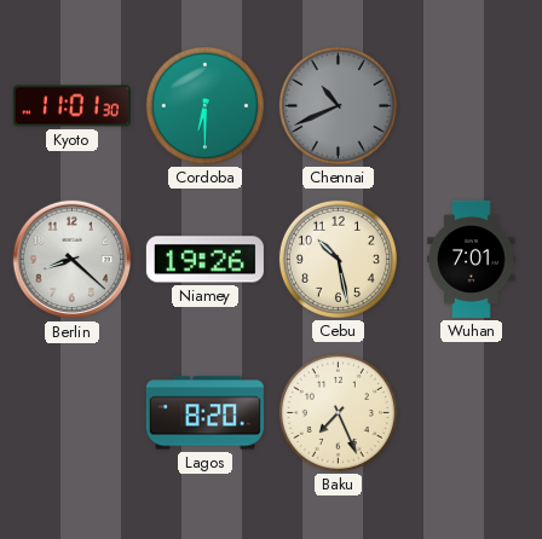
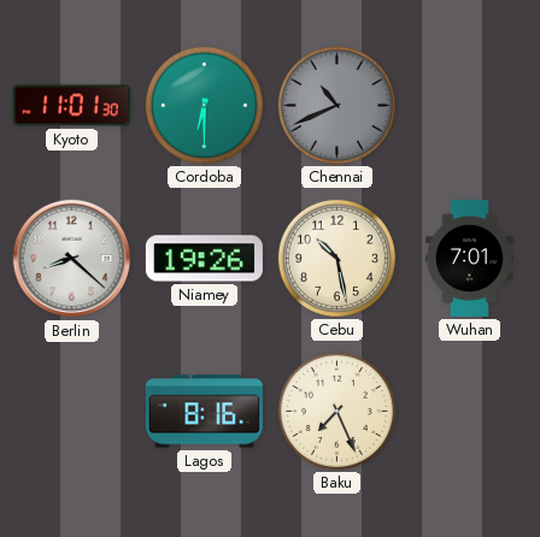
Lagos: 8:20 -> 8:16
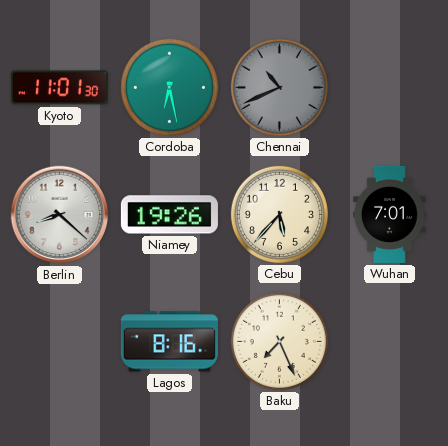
Cordoba: 6:30 -> 6:28
Cebu: 10:28 -> 5:37
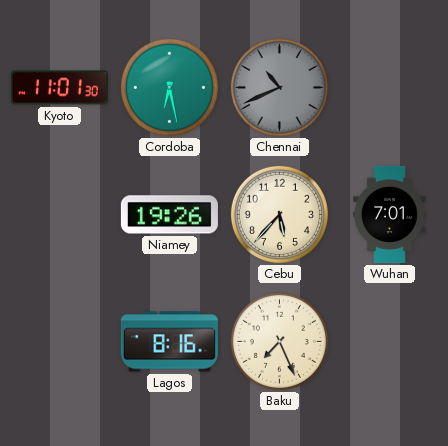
Berlin: 8:22 -> none
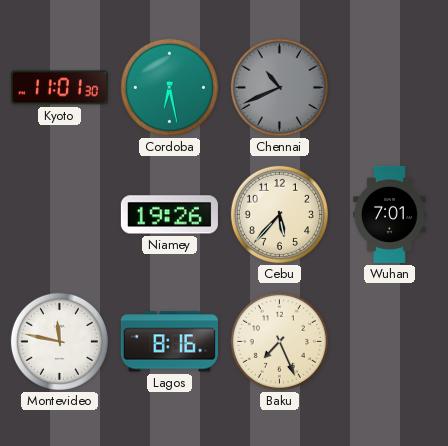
Montevideo: none -> 11:47
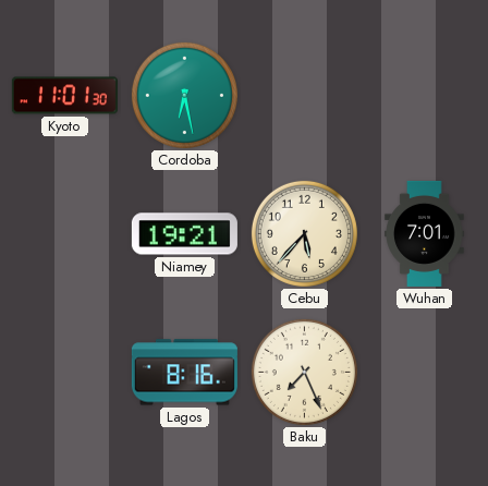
Chennai: 10:41 -> none
Niamey: 19:26 -> 19:21
Montevideo: 11:47 -> none
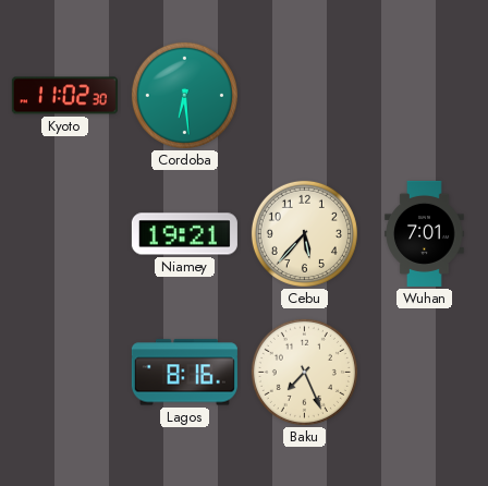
Kyoto: 11:01 -> 11:02
Cordoba: 6:28 -> 6:29
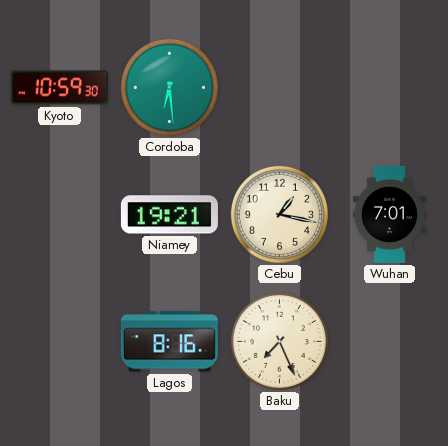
Kyoto: 11:02 -> 10:59
Cebu: 5:37 -> 1:17
